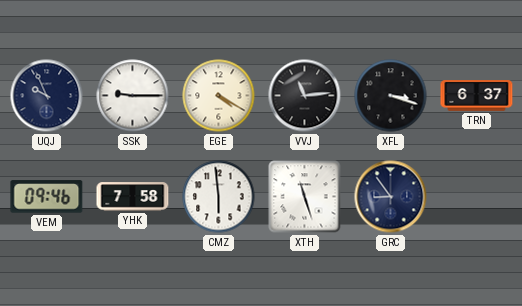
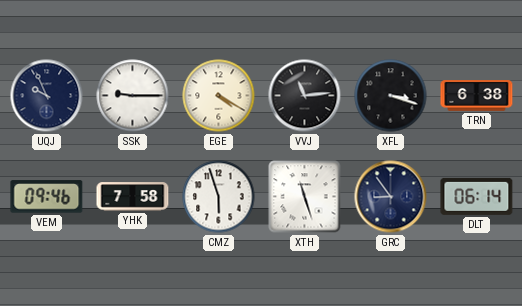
TRN: 6:37 -> 6:38
CMZ: 5:59 -> 5:57
DLT: none -> 06:14
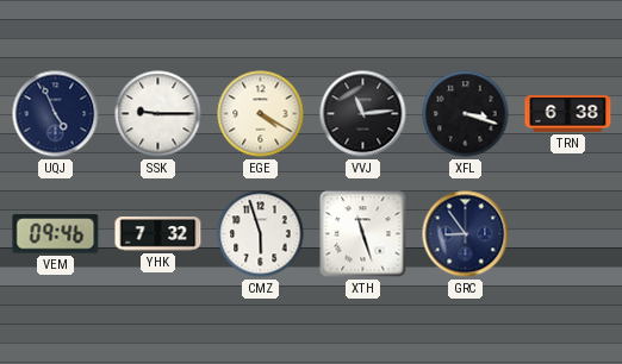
UQJ: 9:56 -> 4:56
YHK: 7:58 -> 7:32
DLT: 06:14 -> none
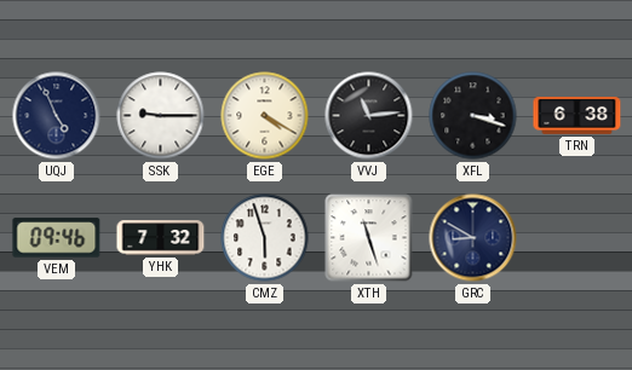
GRC: 8:54 -> 8:50
